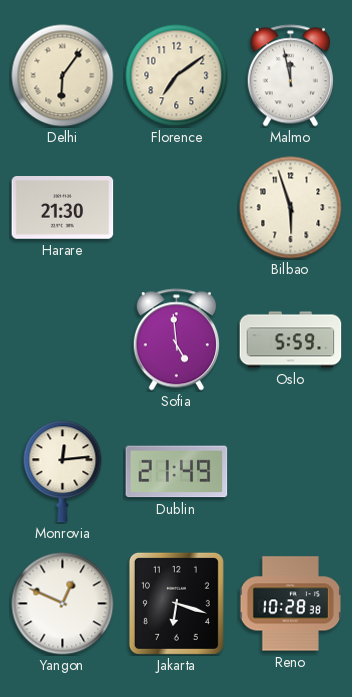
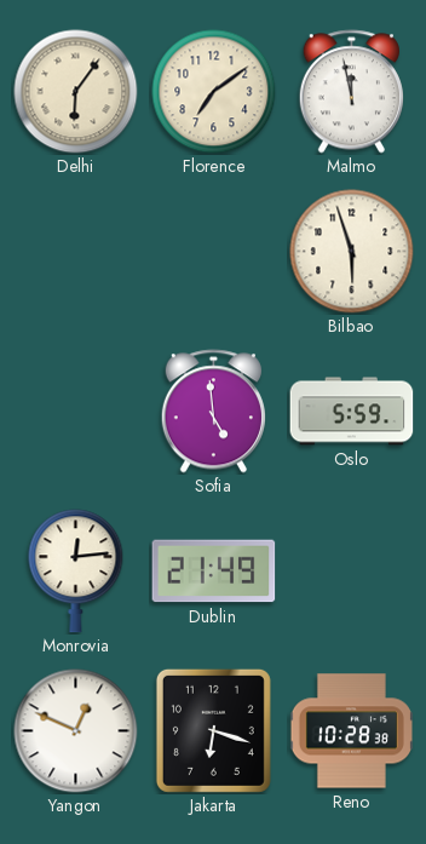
Harare: 21:30 -> none
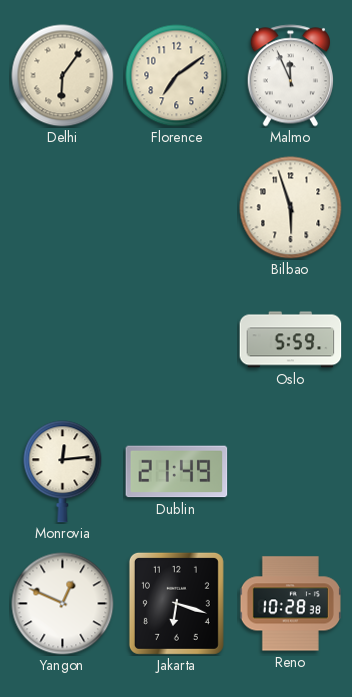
Malmo: 11:58 -> 11:56
Sofia: 4:59 -> none
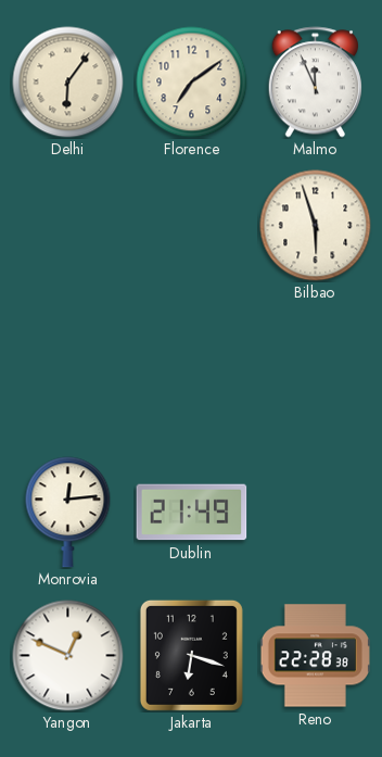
Oslo: 5:59 -> none
Reno: 10:28 -> 22:28
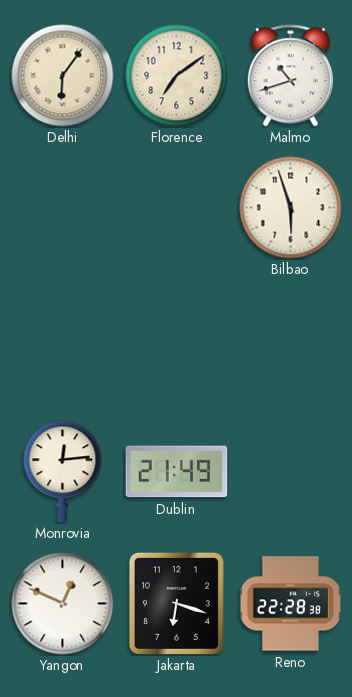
Malmo: 11:56 -> 10:42
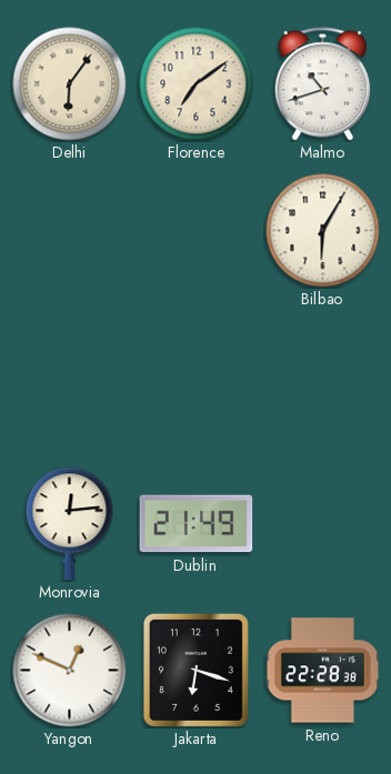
Bilbao: 5:57 -> 6:05
